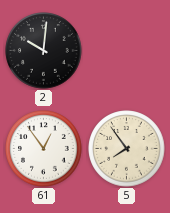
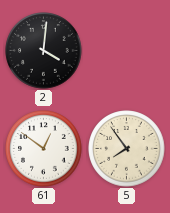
2: 10:01 -> 4:01
61: 12:54 -> 12:51
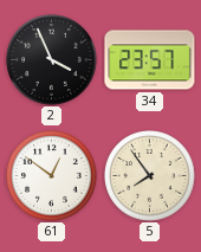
2: 4:01 -> 3:56
34: none -> 23:57
